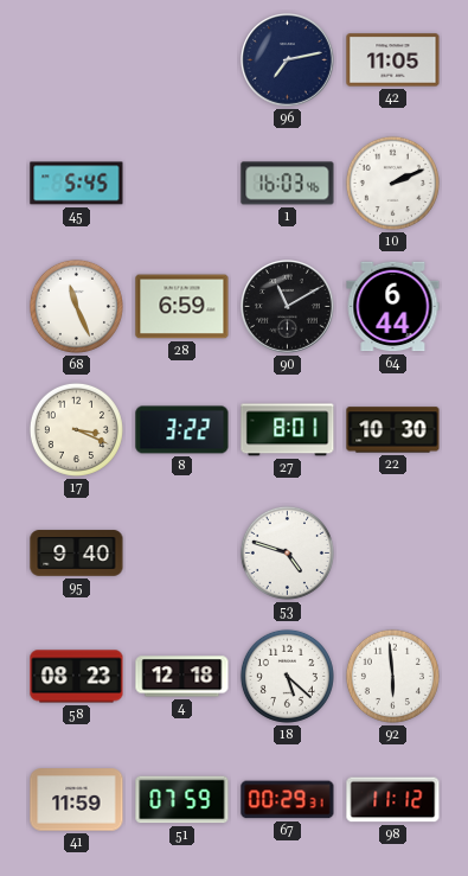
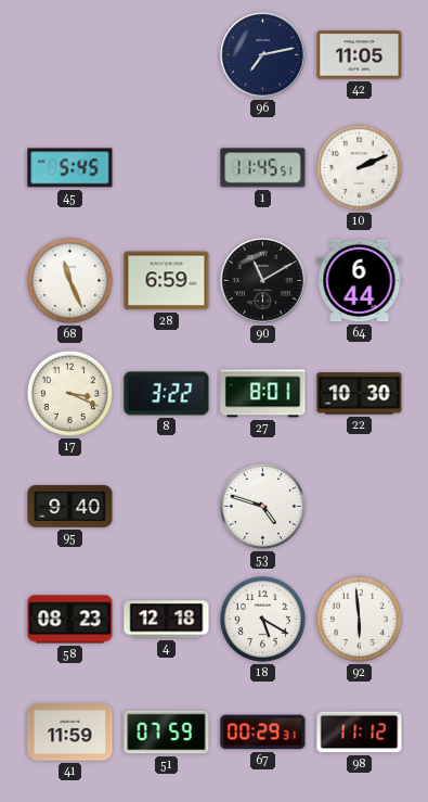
1: 16:03 -> 11:45
18: 5:22 -> 5:20
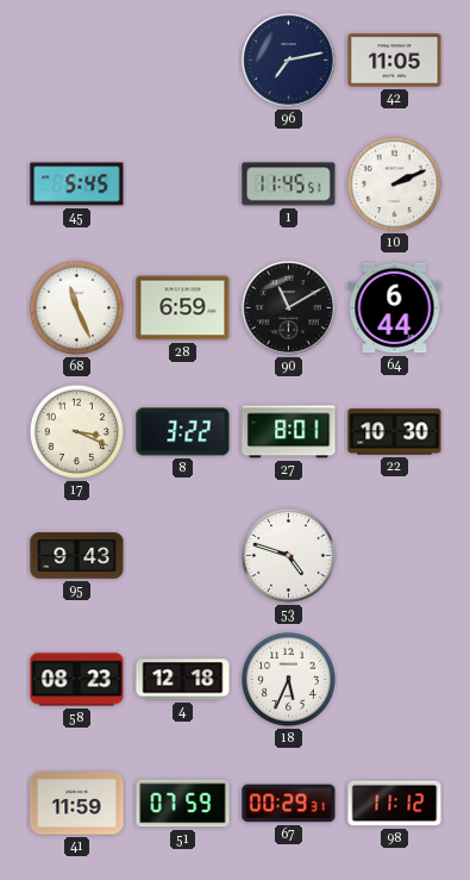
95: 9:40 -> 9:43
18: 5:20 -> 5:34
92: 5:59 -> none
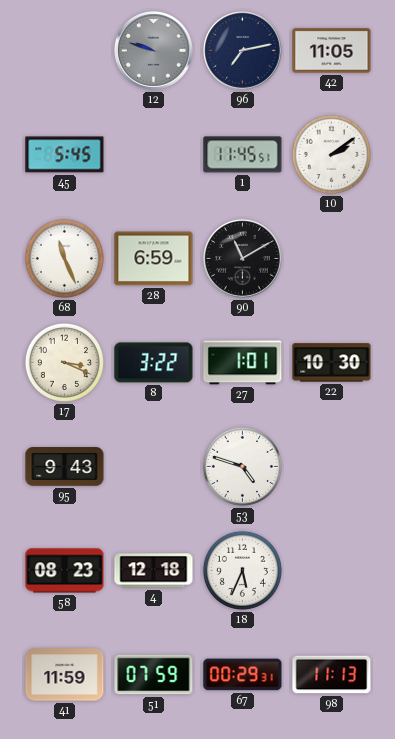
12: none -> 9:48
10: 2:11 -> 2:09
64: 6:44 -> none
27: 8:01 -> 1:01
98: 11:12 -> 11:13
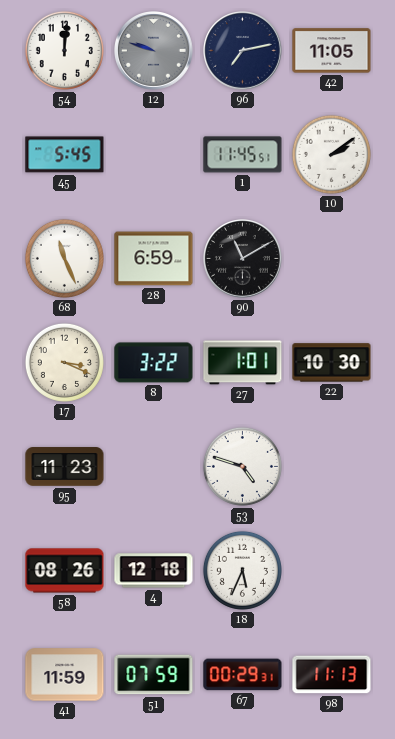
54: none -> 12:01
95: 9:43 -> 11:23
58: 08:23 -> 08:26
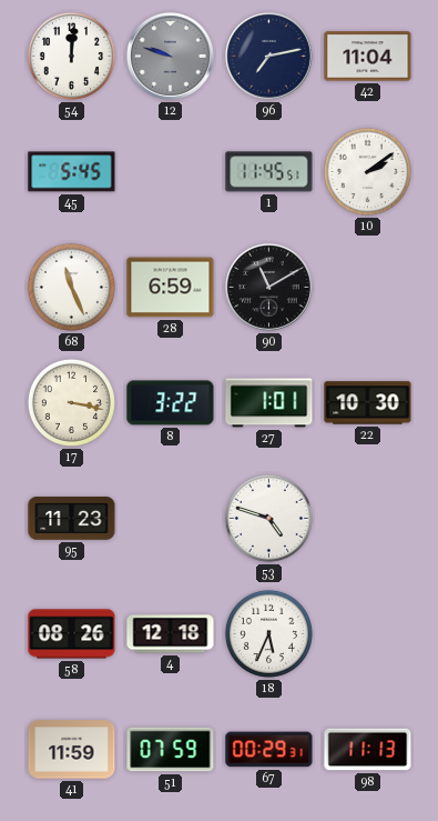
42: 11:05 -> 11:04
17: 3:19 -> 3:17
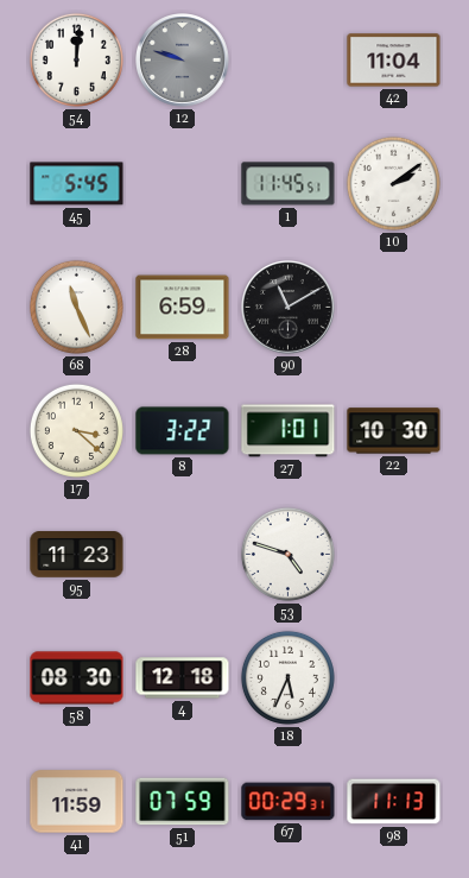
96: 7:13 -> none
17: 3:17 -> 3:22
58: 08:26 -> 08:30
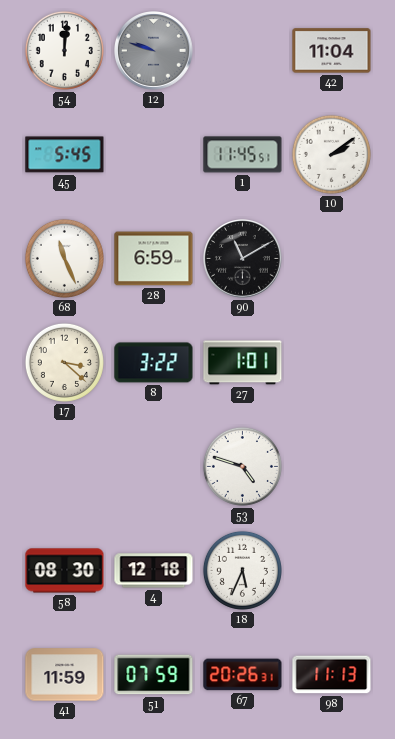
22: 10:30 -> none
95: 11:23 -> none
67: 00:29 -> 20:26
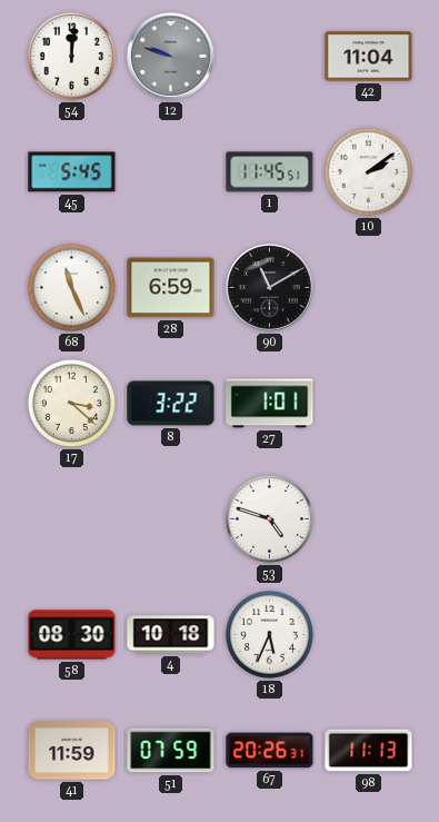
4: 12:18 -> 10:18
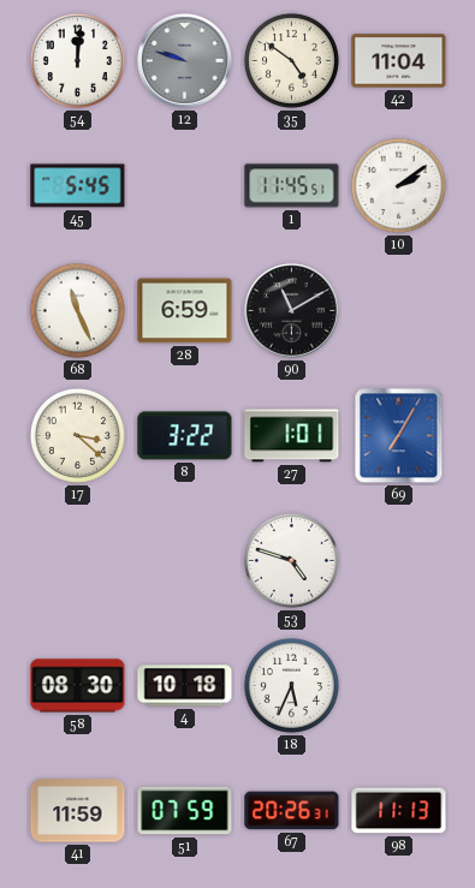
35: none -> 4:51
69: none -> 7:05
